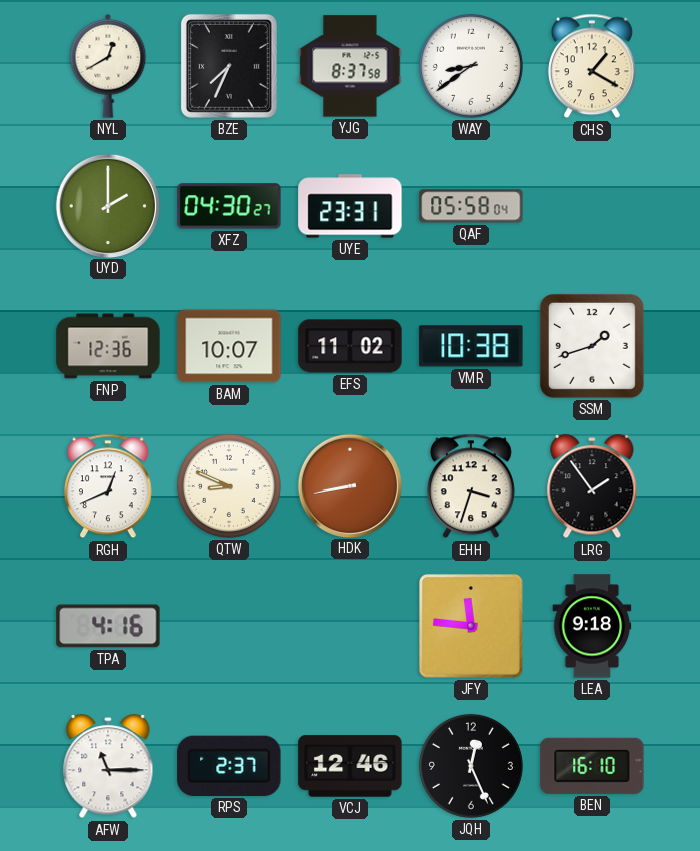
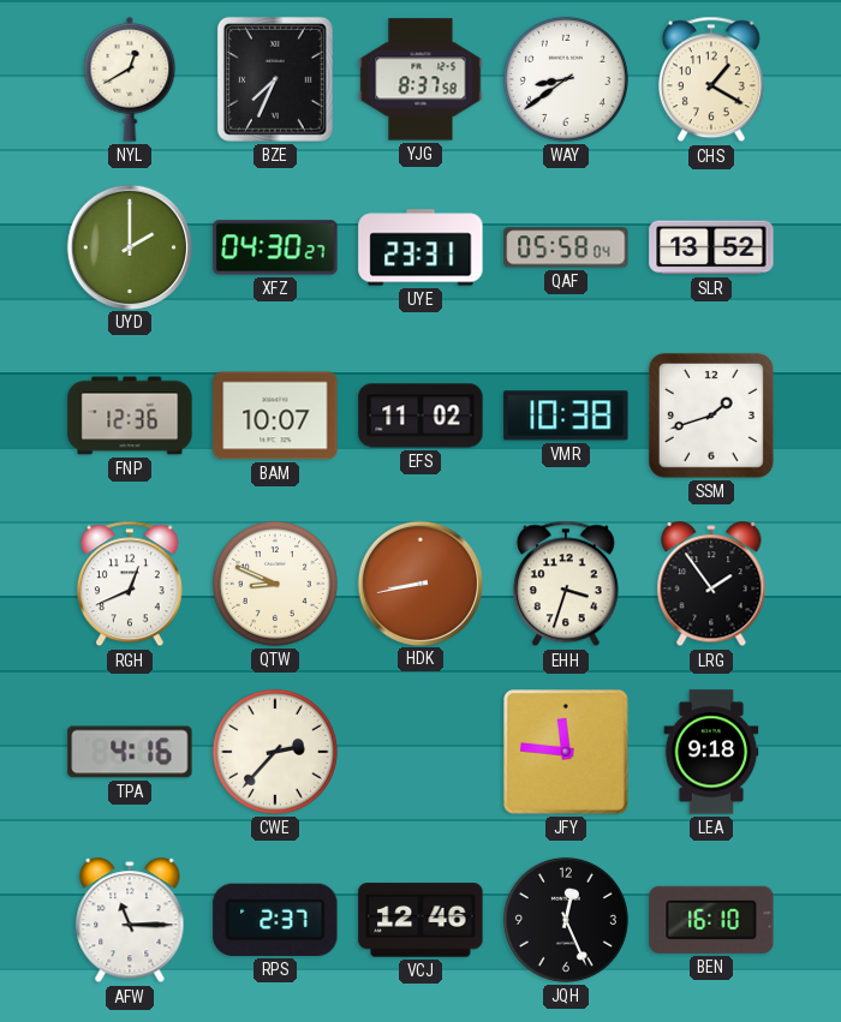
SLR: none -> 13:52
CWE: none -> 2:37
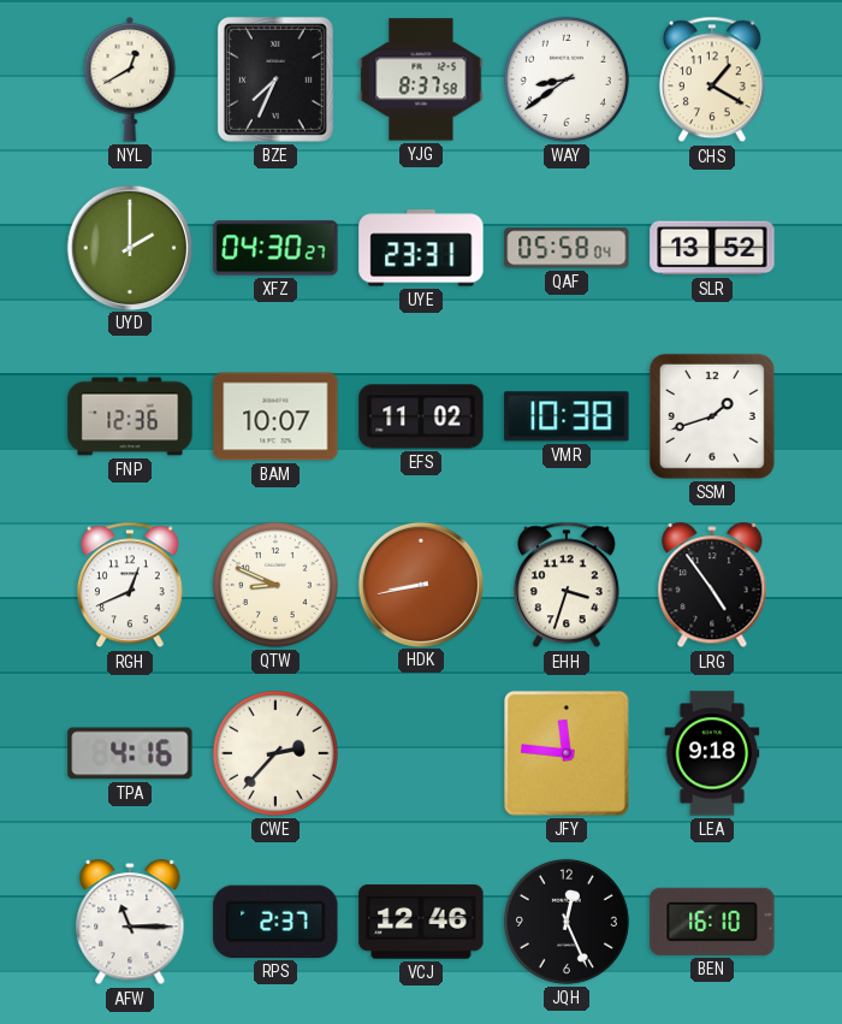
LRG: 1:54 -> 4:54
